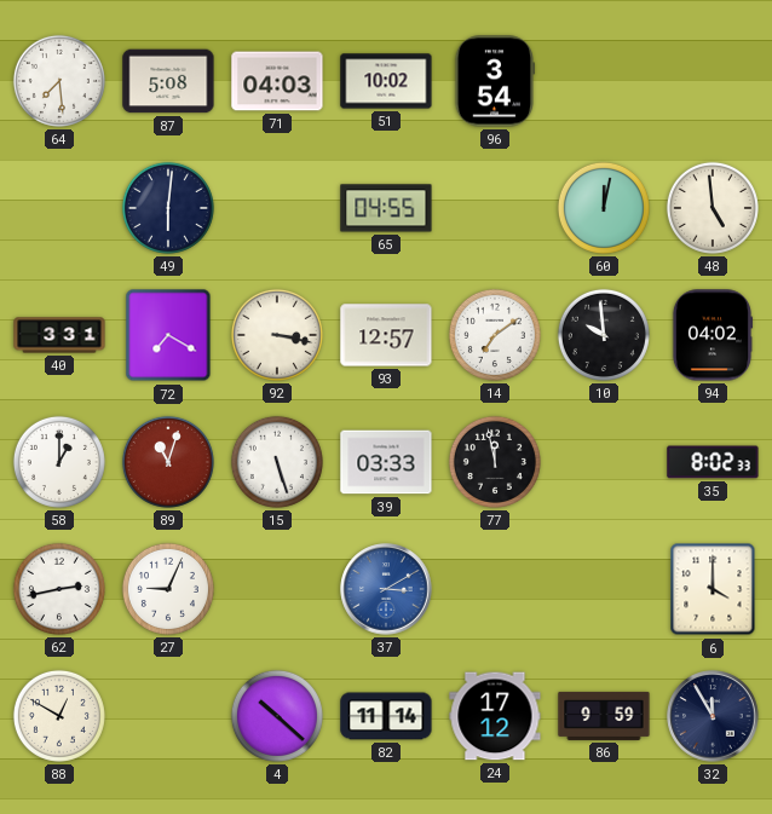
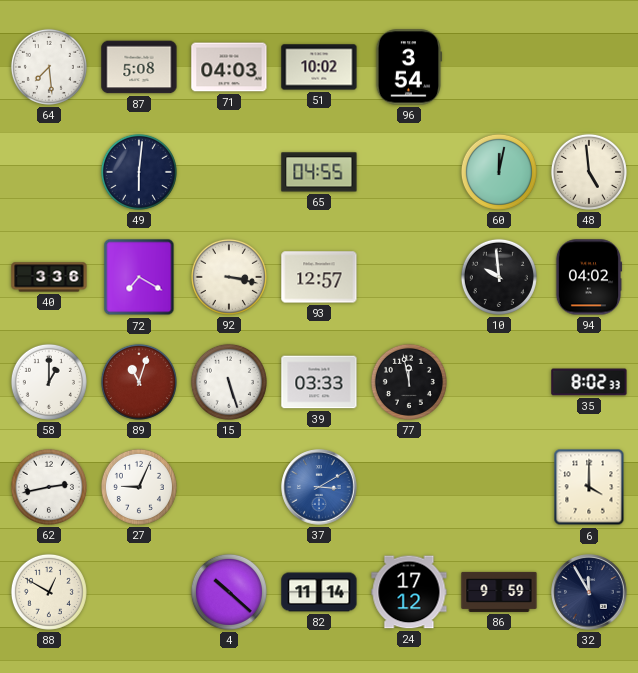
40: 3:31 -> 3:36
14: 7:09 -> none
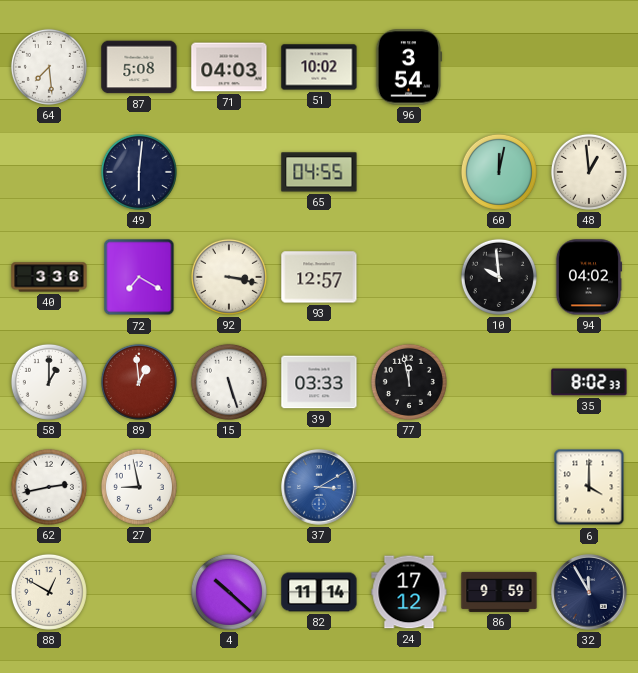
48: 4:59 -> 12:59
89: 11:03 -> 12:59
27: 9:04 -> 8:58
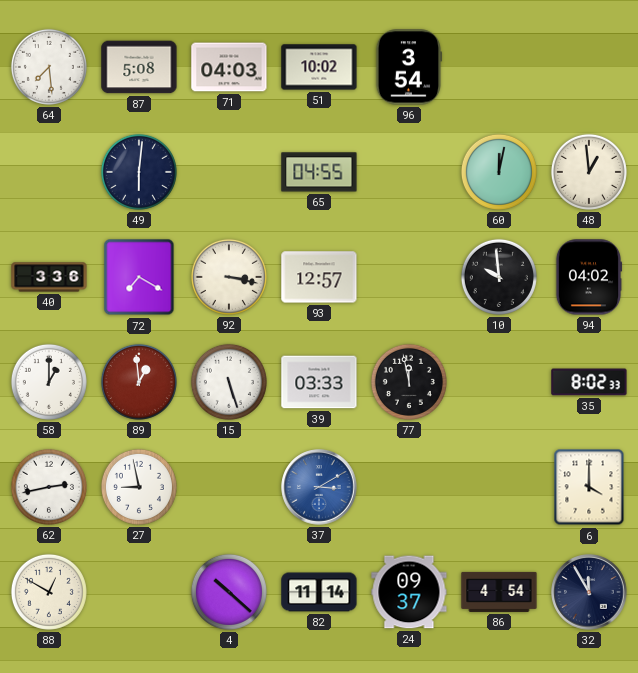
24: 17:12 -> 09:37
86: 9:59 -> 4:54
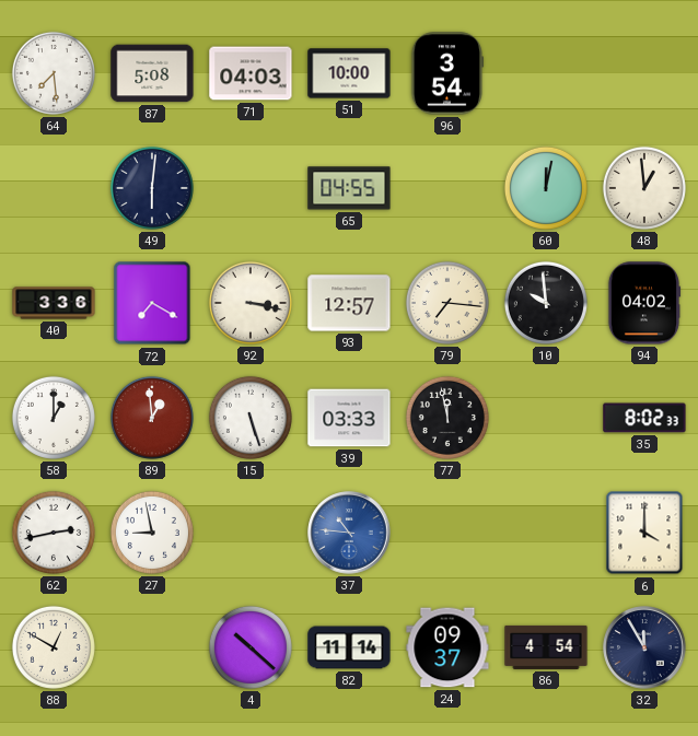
51: 10:02 -> 10:00
79: none -> 7:16
37: 3:10 -> 10:46
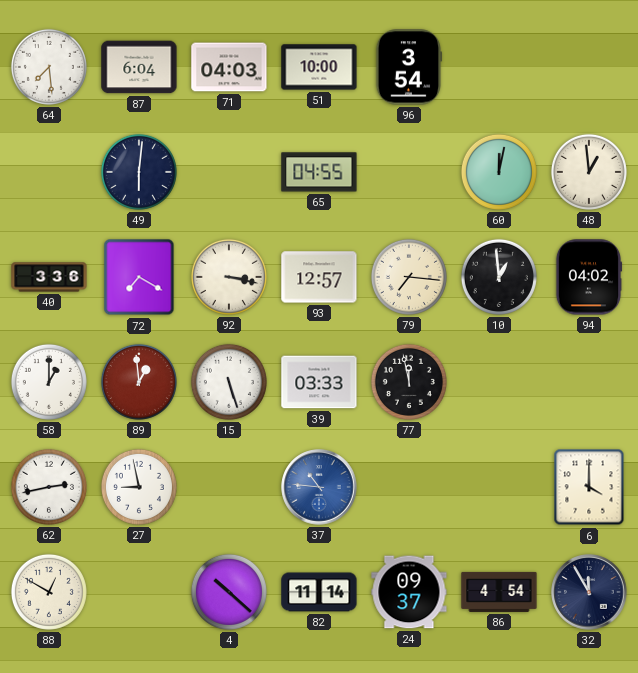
87: 5:08 -> 6:04
10: 9:59 -> 12:59
35: 8:02 -> none
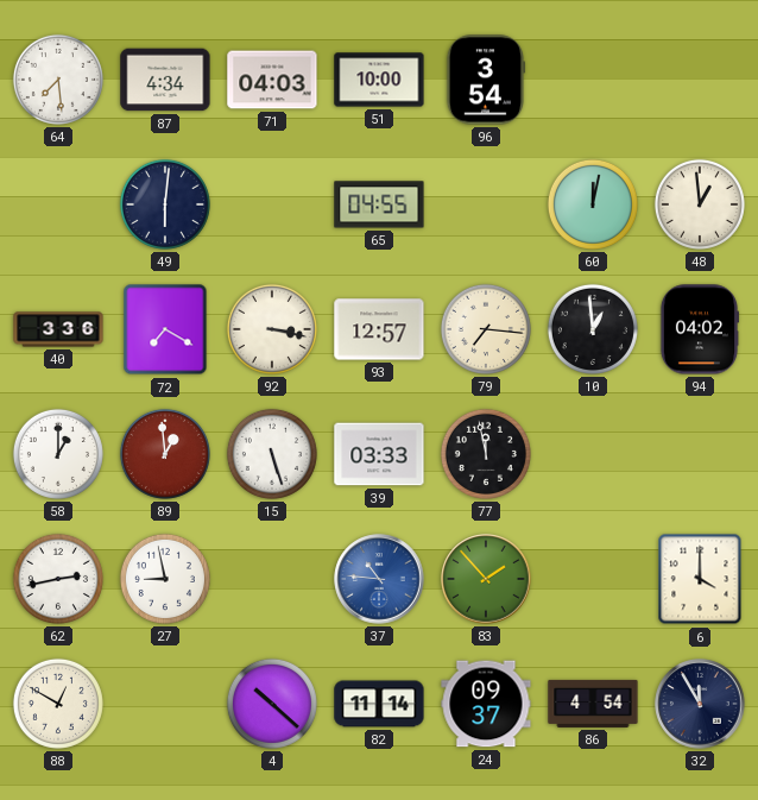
87: 6:04 -> 4:34
83: none -> 1:53
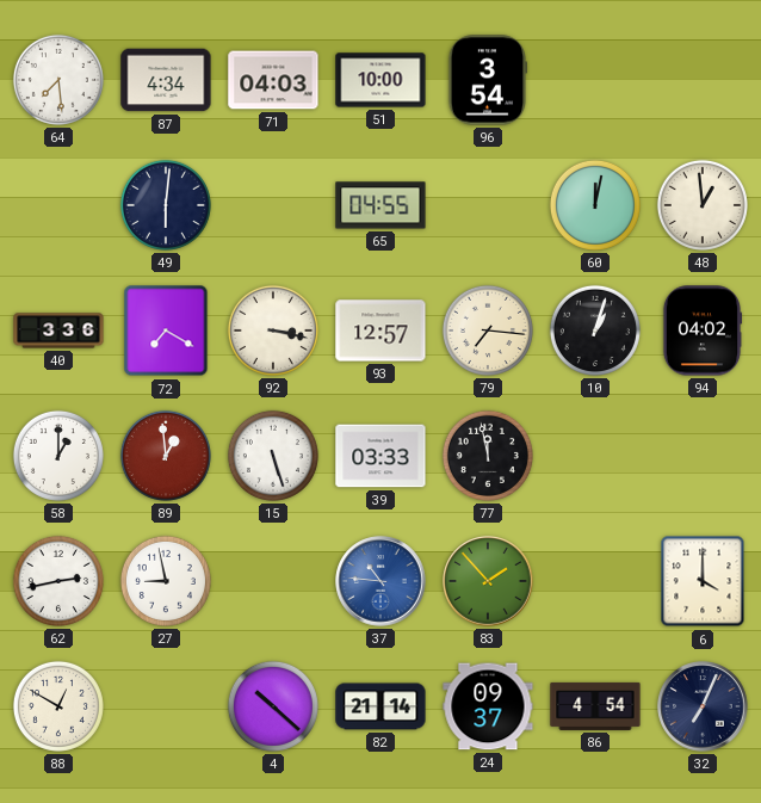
10: 12:59 -> 1:03
82: 11:14 -> 21:14
32: 11:55 -> 7:04
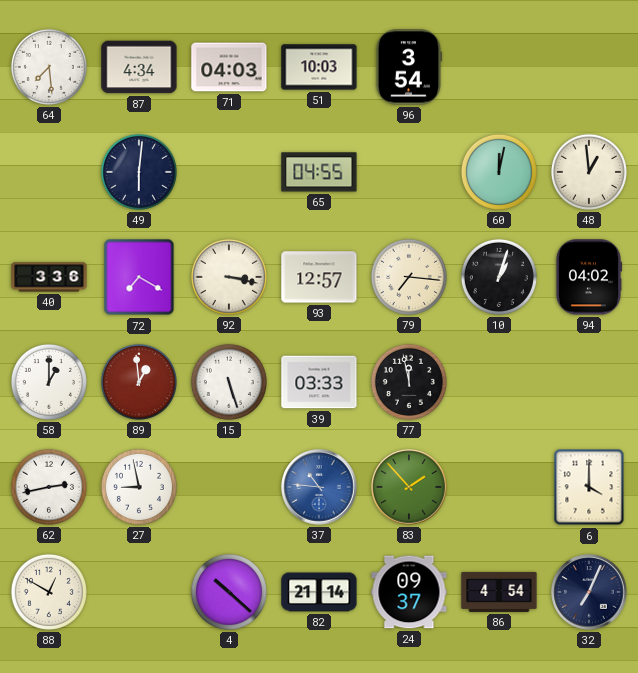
51: 10:00 -> 10:03
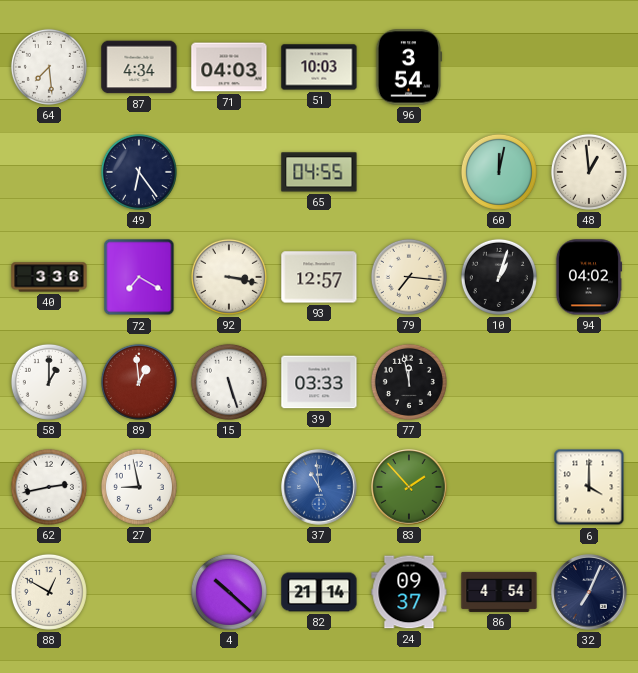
49: 6:01 -> 6:24
37: 10:46 -> 10:59
